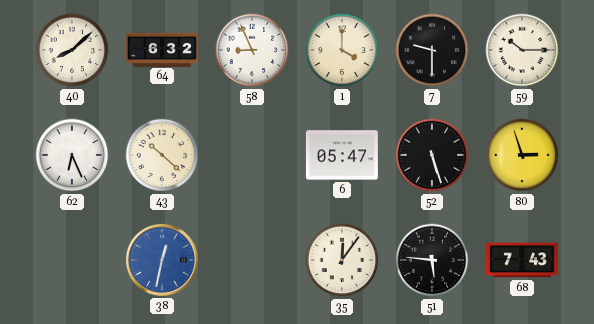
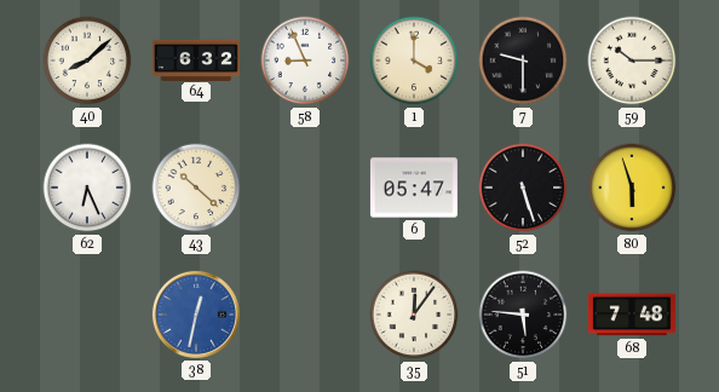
80: 2:57 -> 5:57
68: 7:43 -> 7:48
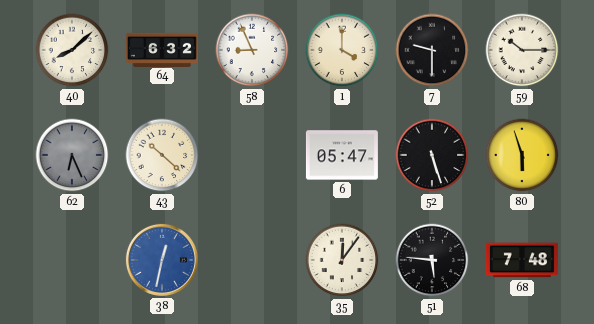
62 dial: white -> grey
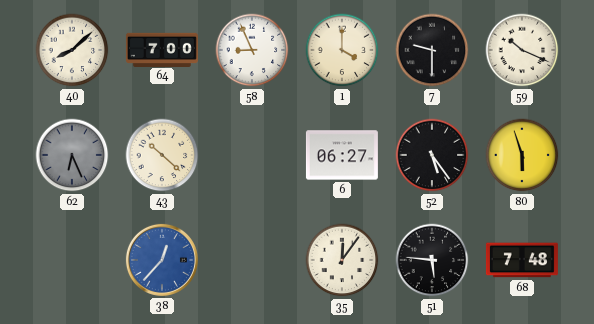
64: 6:32 -> 7:00
59: 10:15 -> 10:19
6: 05:47 -> 06:27
52: 5:27 -> 5:24
38: 12:32 -> 12:37
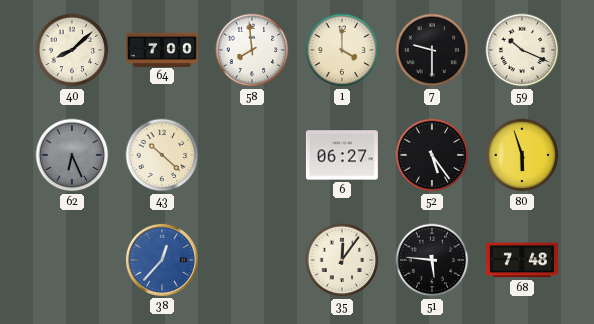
58: 8:56 -> 7:59
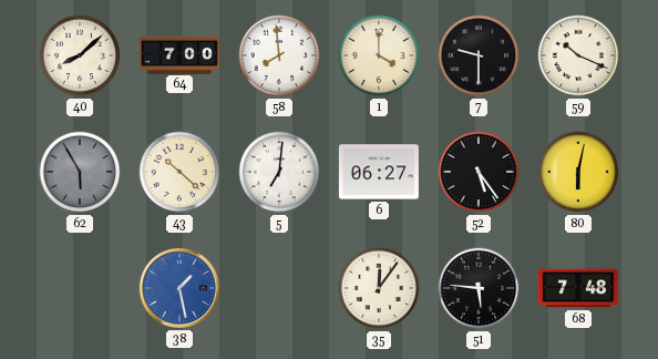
62: 6:26 -> 5:55
5: none -> 7:01
80: 5:57 -> 6:02
38: 12:37 -> 1:28
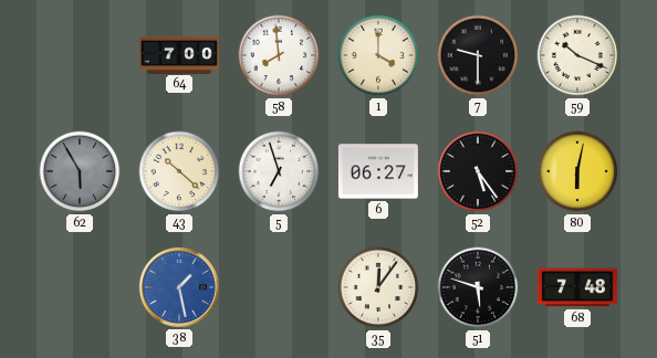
40: 8:08 -> none
5: 7:01 -> 6:57
51: 5:46 -> 5:48
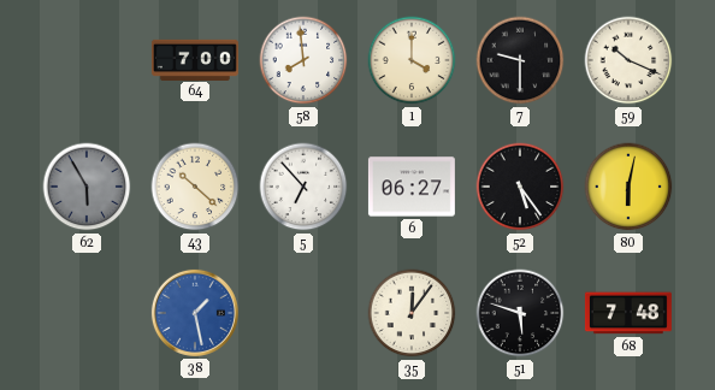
5: 6:57 -> 6:53
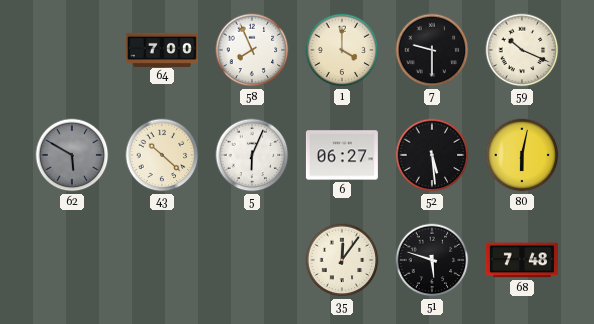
58: 7:59 -> 7:56
62: 5:55 -> 5:50
5: 6:53 -> 6:04
52: 5:24 -> 5:29
38: 1:28 -> none
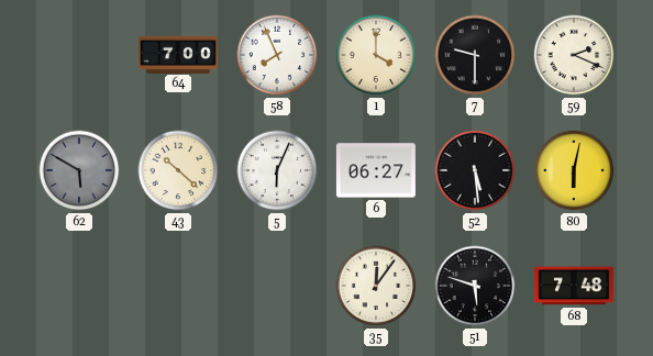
59: 10:19 -> 2:19
